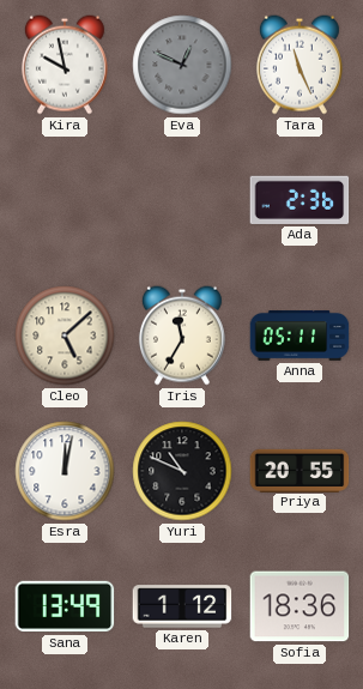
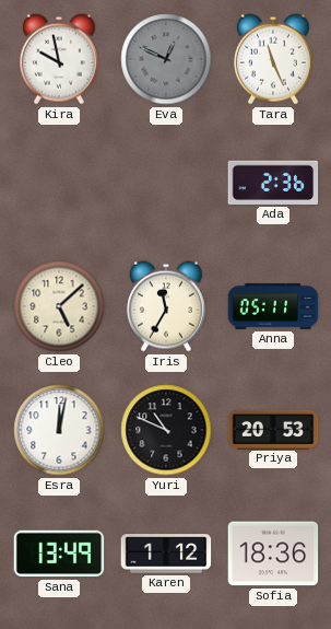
Priya: 20:55 -> 20:53
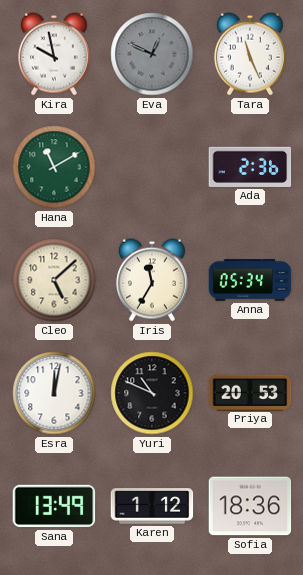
Hana: none -> 11:10
Anna: 05:11 -> 05:34
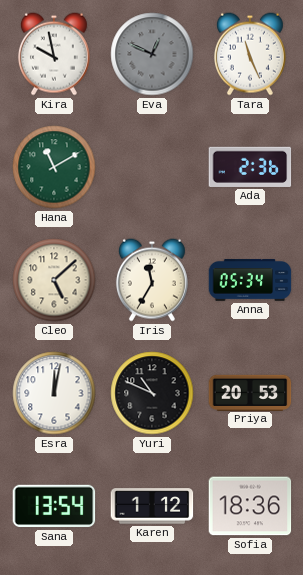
Sana: 13:49 -> 13:54
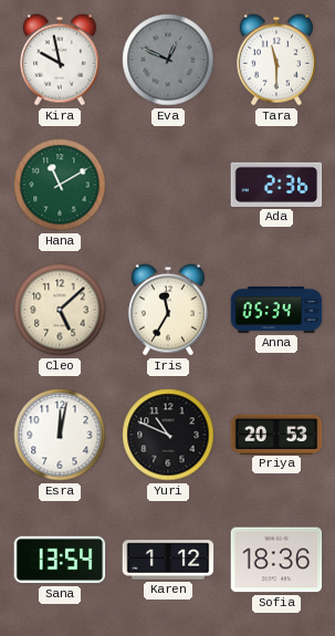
Tara: 11:26 -> 11:30
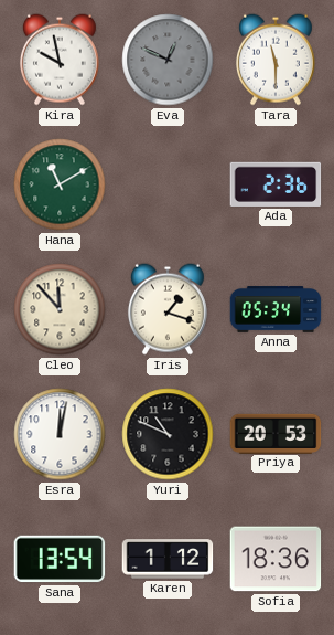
Cleo: 5:08 -> 11:53
Iris: 11:35 -> 1:18
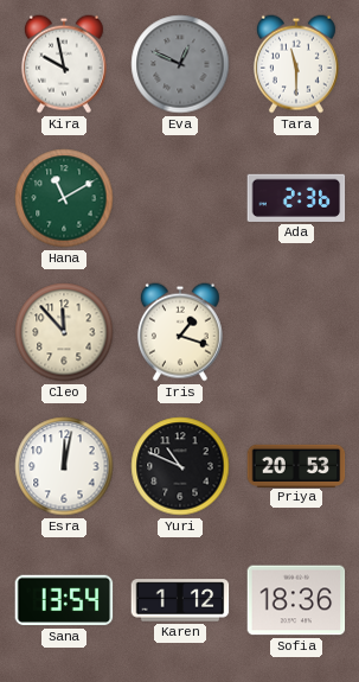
Anna: 05:34 -> none
